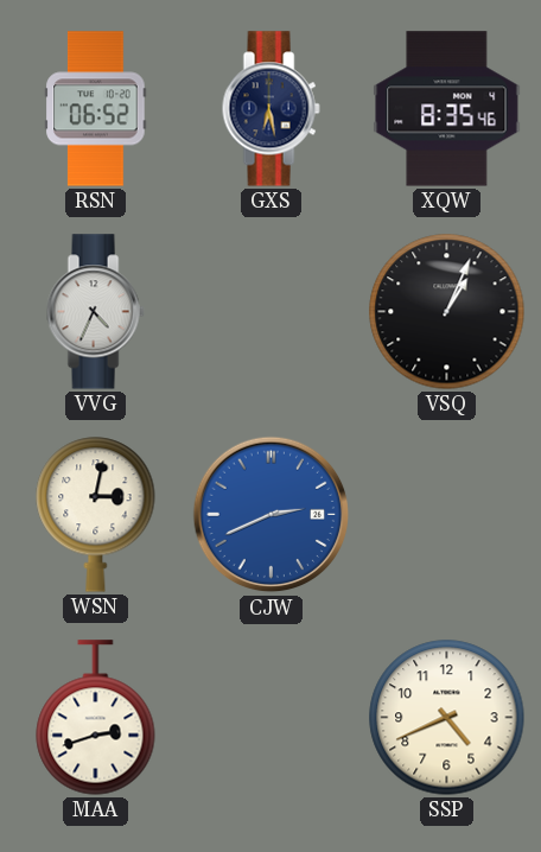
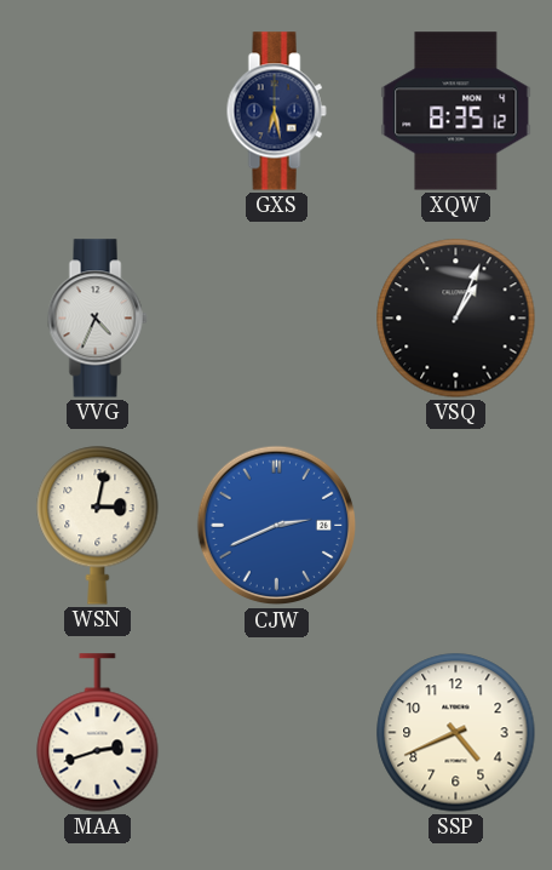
RSN: 06:52 -> none
XQW: 8:35:46 -> 8:35:12
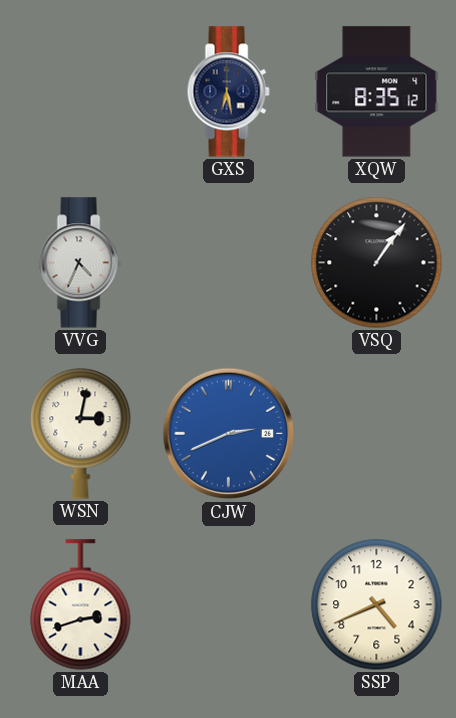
VSQ: 1:04 -> 1:06
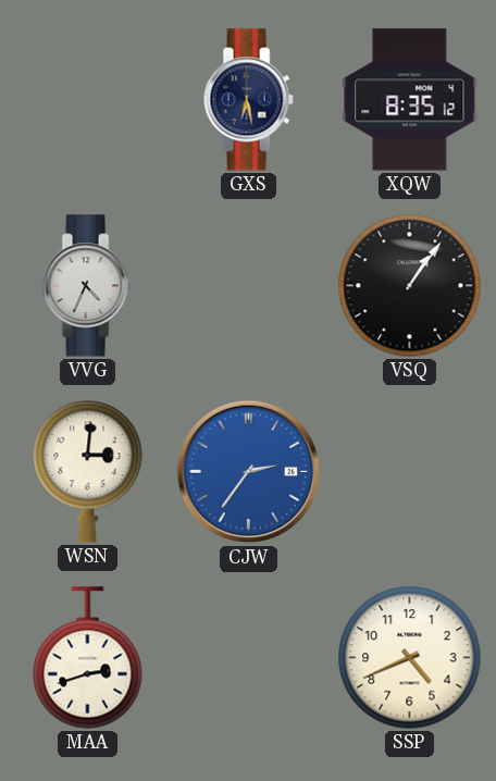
WSN: 3:02 -> 3:01
CJW: 2:41 -> 2:36
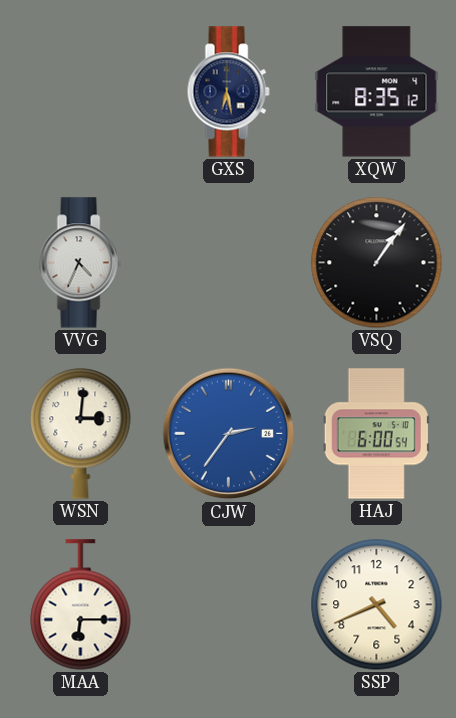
HAJ: none -> 6:00
MAA: 2:42 -> 6:15
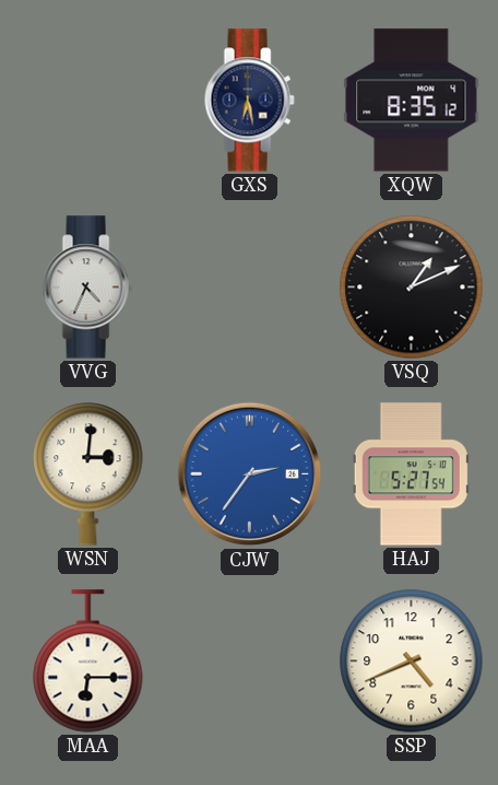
VSQ: 1:06 -> 1:11
HAJ: 6:00 -> 5:27
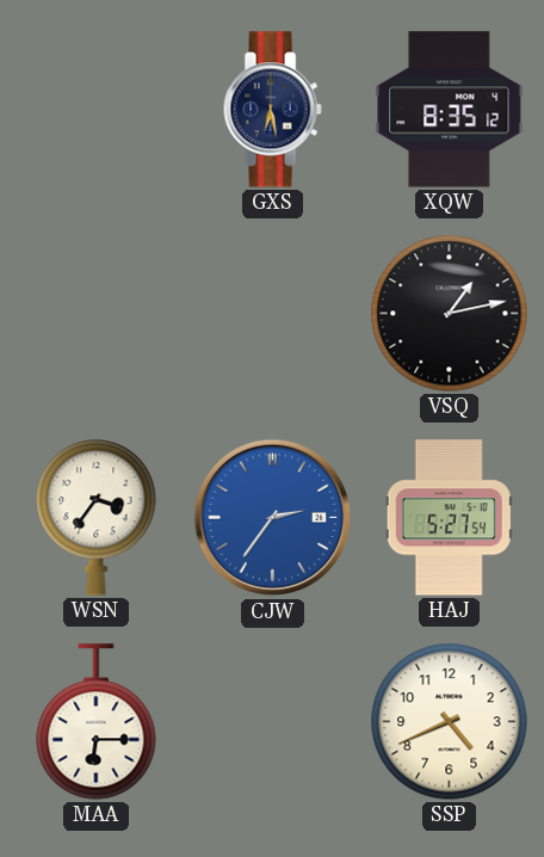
VVG: 4:34 -> none
VSQ: 1:11 -> 1:13
WSN: 3:01 -> 3:36
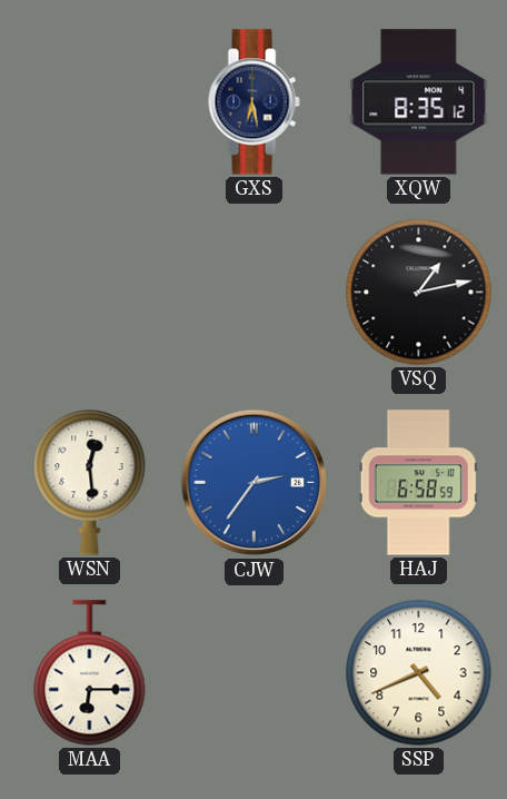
WSN: 3:36 -> 12:29
HAJ: 5:27 -> 6:58
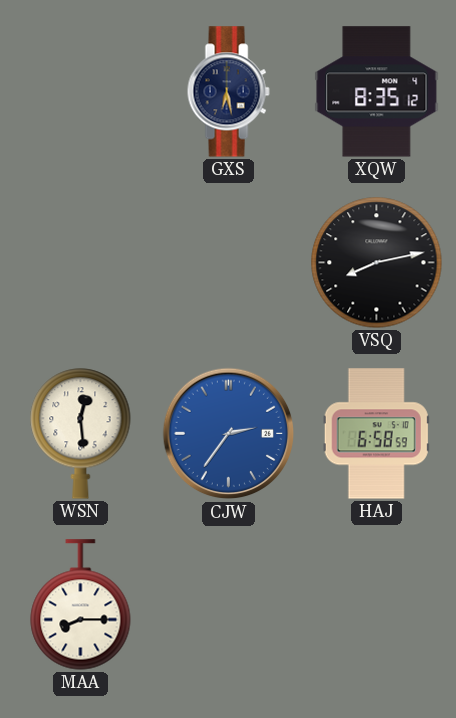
VSQ: 1:13 -> 8:13
MAA: 6:15 -> 8:15
SSP: 4:41 -> none
